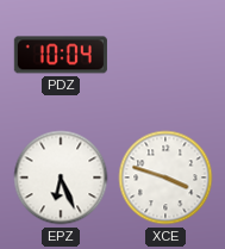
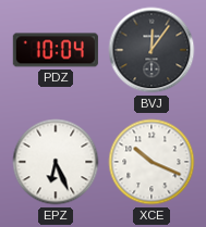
BVJ: none -> 12:06
XCE: 3:48 -> 10:19
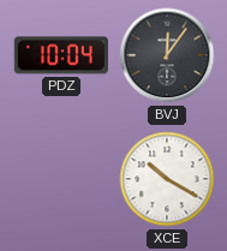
EPZ: 6:26 -> none
XCE: 10:19 -> 10:20
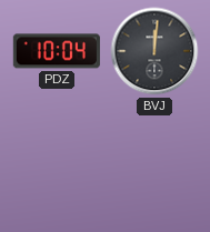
BVJ: 12:06 -> 12:01
XCE: 10:20 -> none
